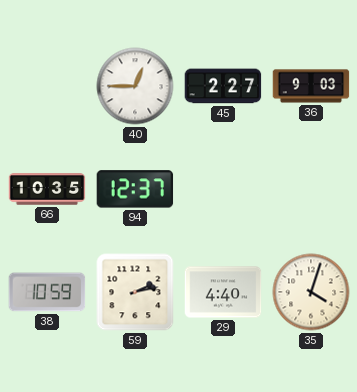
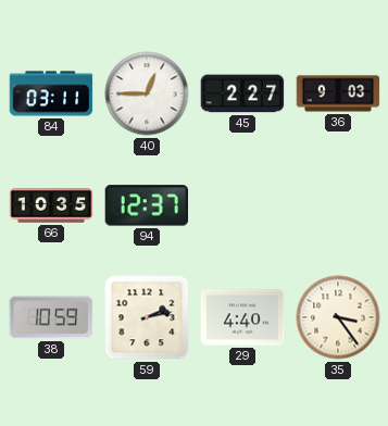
84: none -> 03:11
35: 4:03 -> 3:24
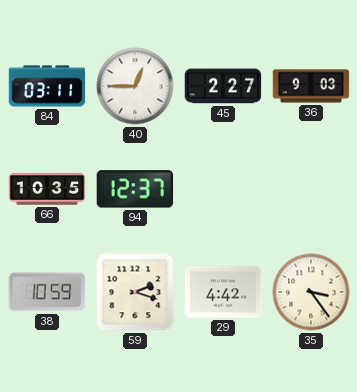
59: 2:13 -> 2:18
29: 4:40 -> 4:42
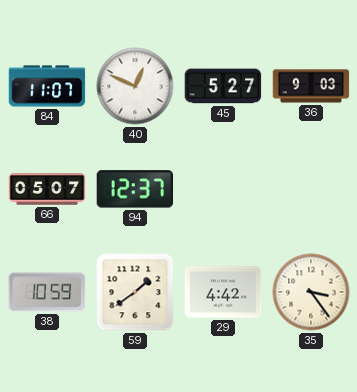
84: 03:11 -> 11:07
40: 12:45 -> 12:49
45: 2:27 -> 5:27
66: 10:35 -> 05:07
59: 2:18 -> 1:39
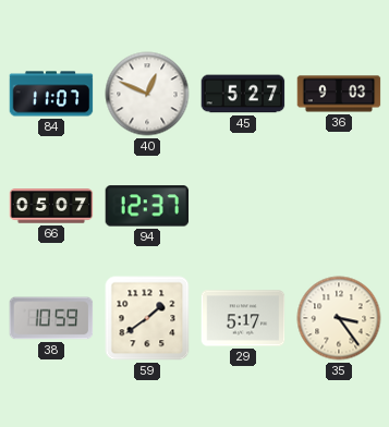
29: 4:42 -> 5:17
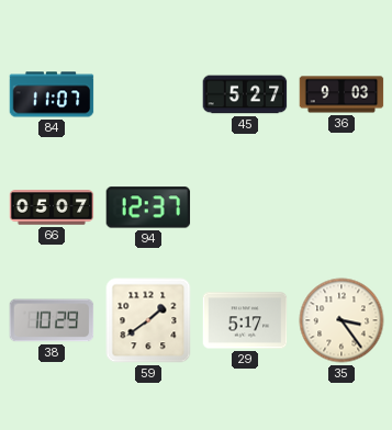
40: 12:49 -> none
38: 10:59 -> 10:29
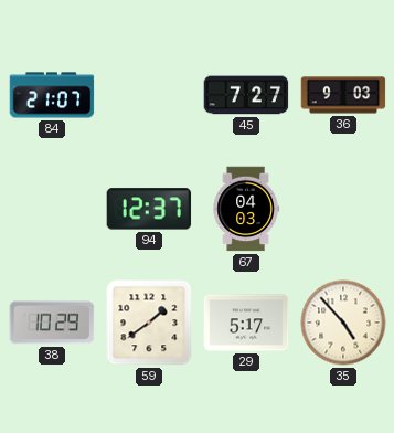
84: 11:07 -> 21:07
45: 5:27 -> 7:27
66: 05:07 -> none
67: none -> 04:03
35: 3:24 -> 4:53
